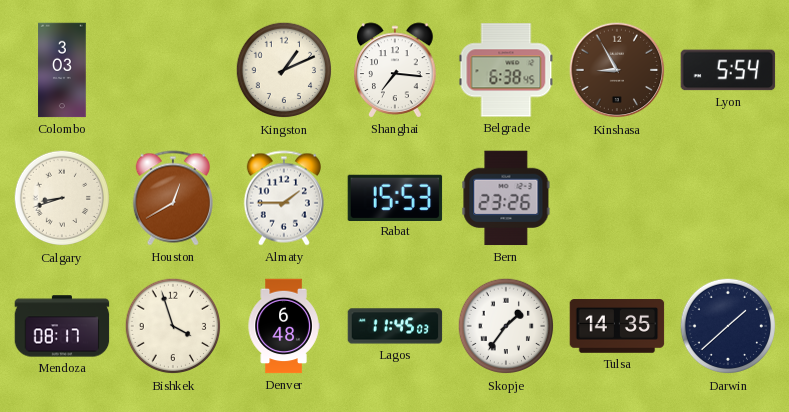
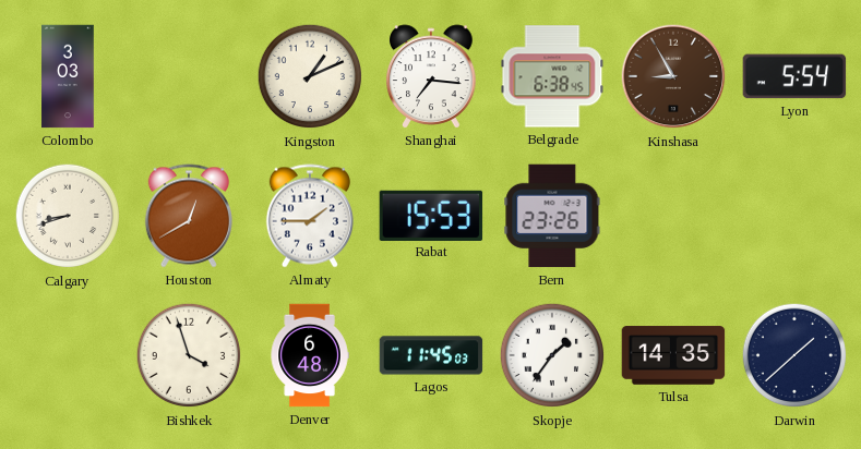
Mendoza: 08:17 -> none
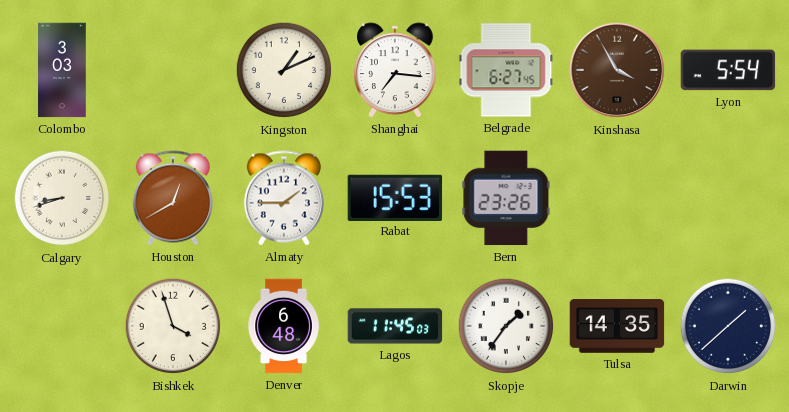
Belgrade: 6:38 -> 6:27
Kinshasa: 8:55 -> 3:55
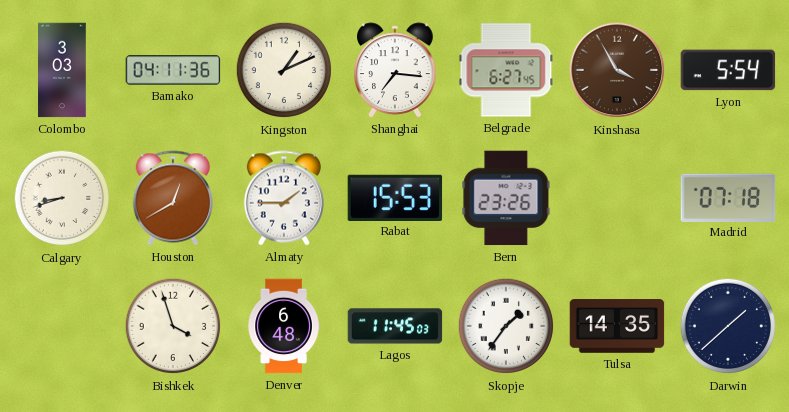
Bamako: none -> 04:11
Madrid: none -> 07:18
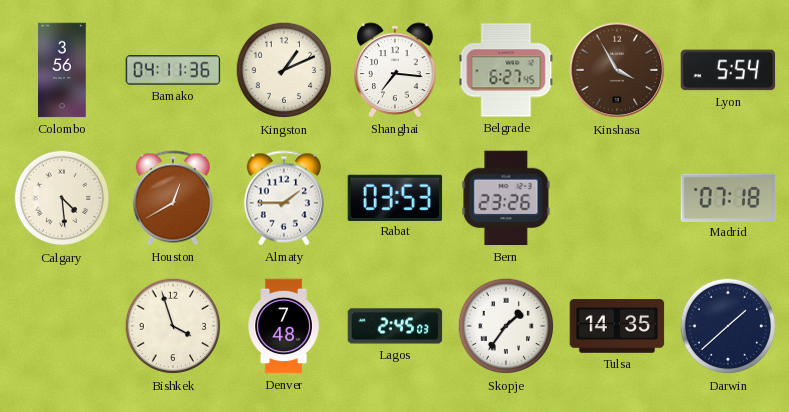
Colombo: 3:03 -> 3:56
Calgary: 8:42 -> 4:29
Rabat: 15:53 -> 03:53
Denver: 6:48 -> 7:48
Lagos: 11:45 -> 2:45
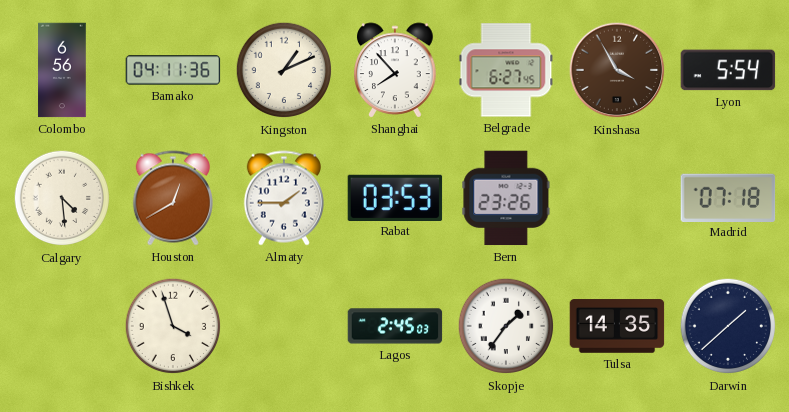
Colombo: 3:56 -> 6:56
Shanghai: 7:16 -> 7:53
Denver: 7:48 -> none
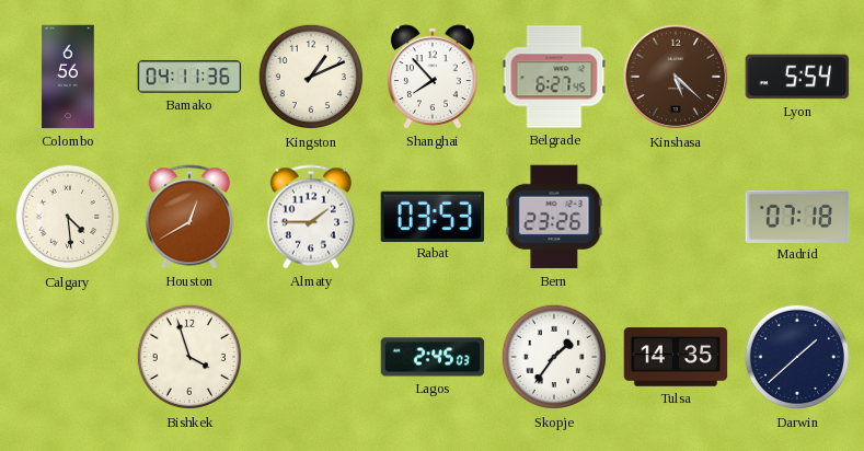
Kinshasa: 3:55 -> 5:22
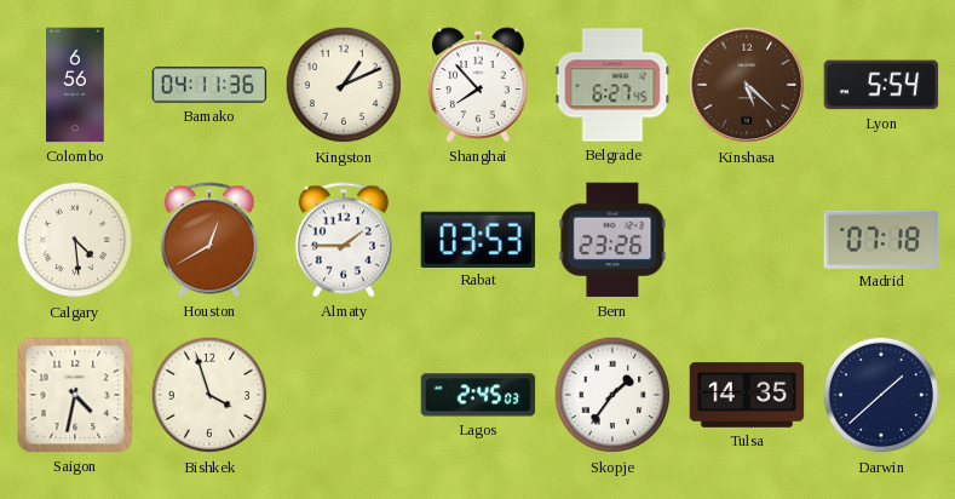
Saigon: none -> 4:32
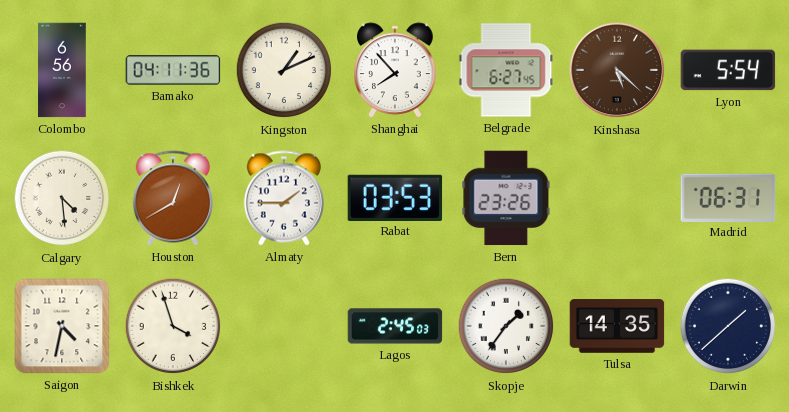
Madrid: 07:18 -> 06:31
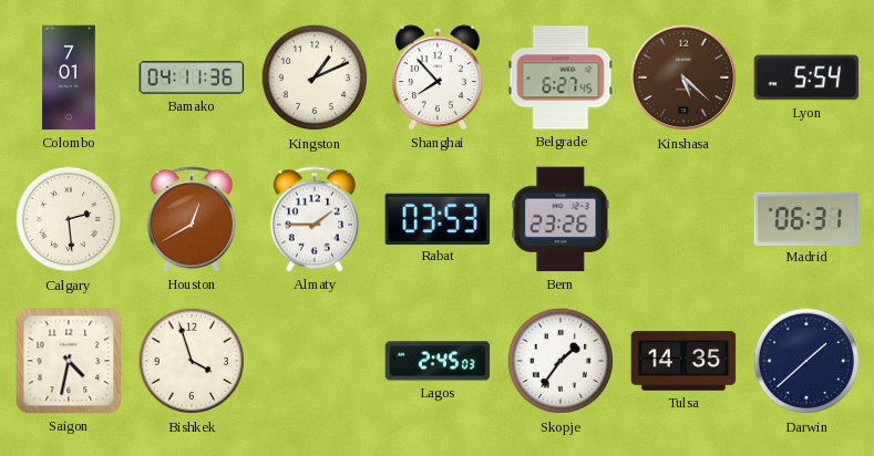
Colombo: 6:56 -> 7:01
Calgary: 4:29 -> 2:29
